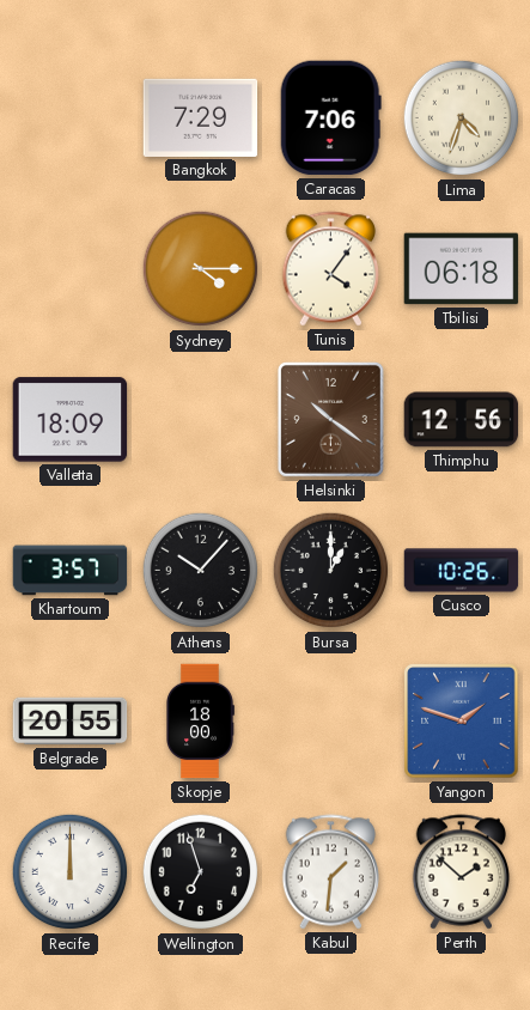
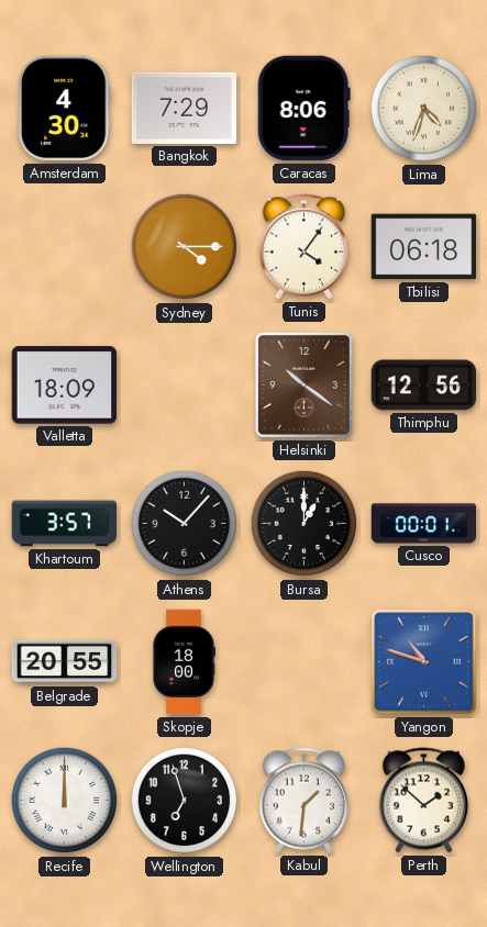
Amsterdam: none -> 4:30
Caracas: 7:06 -> 8:06
Cusco: 10:26 -> 00:01
Yangon: 1:48 -> 10:48
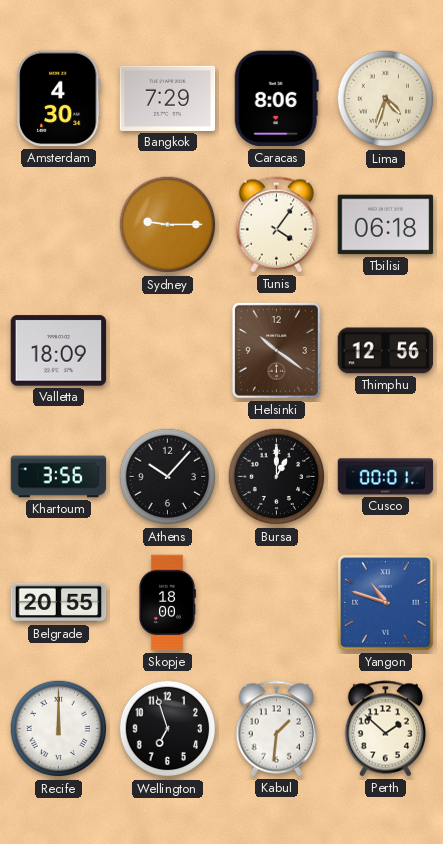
Sydney: 4:15 -> 9:15
Khartoum: 3:57 -> 3:56
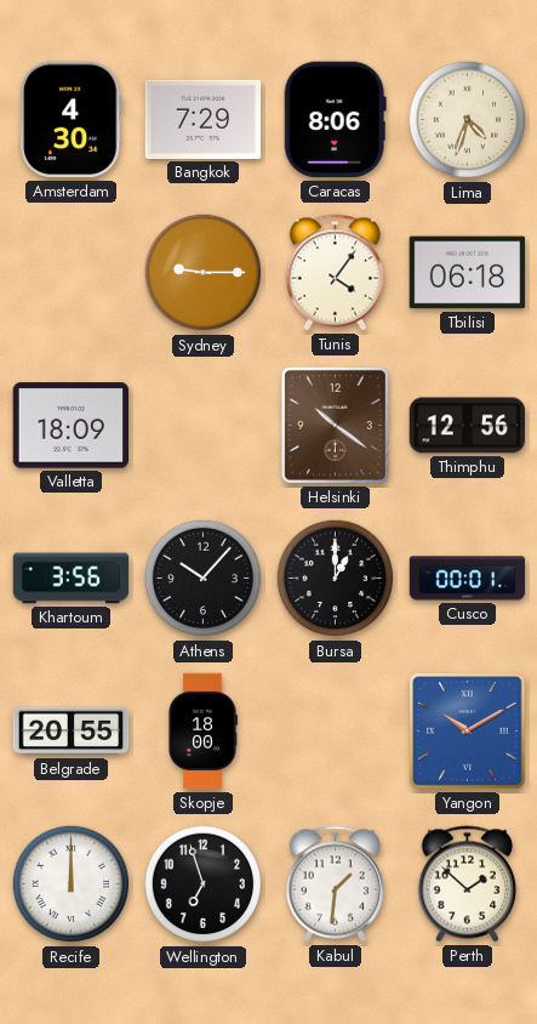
Yangon: 10:48 -> 10:10
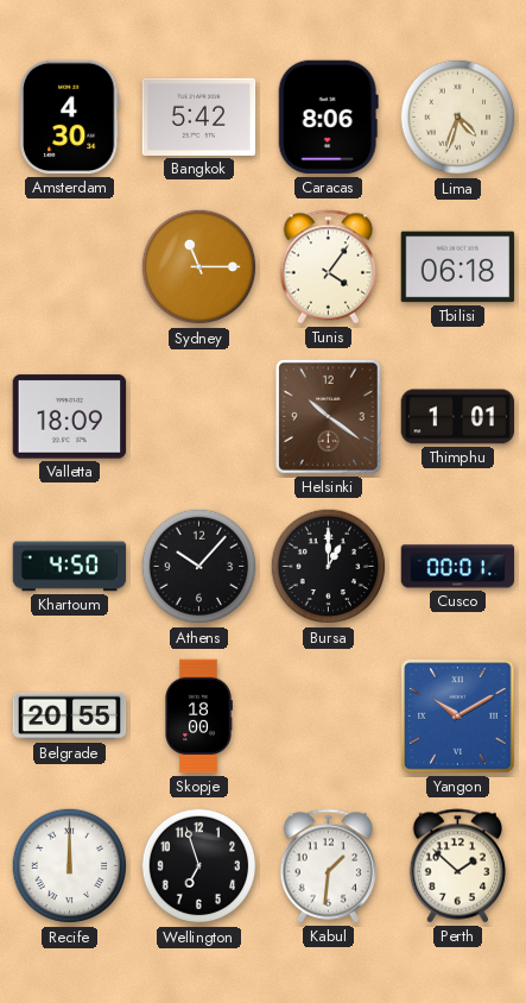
Bangkok: 7:29 -> 5:42
Sydney: 9:15 -> 11:15
Thimphu: 12:56 -> 1:01
Khartoum: 3:56 -> 4:50
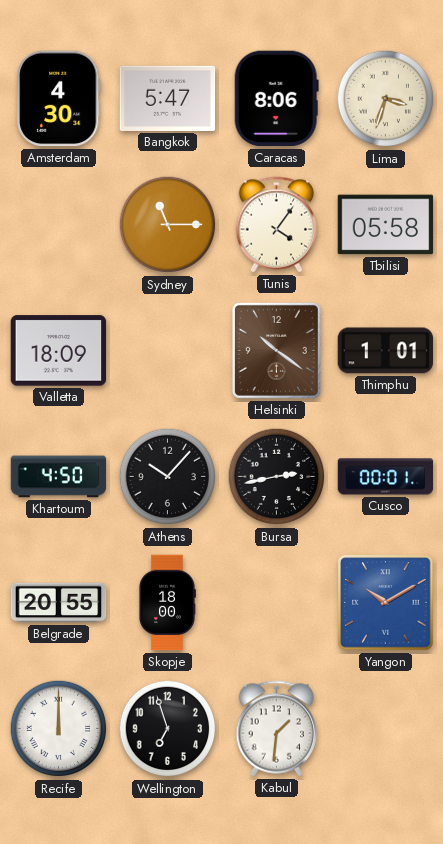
Bangkok: 5:42 -> 5:47
Lima: 4:33 -> 3:33
Tbilisi: 06:18 -> 05:58
Bursa: 1:00 -> 2:43
Perth: 1:52 -> none
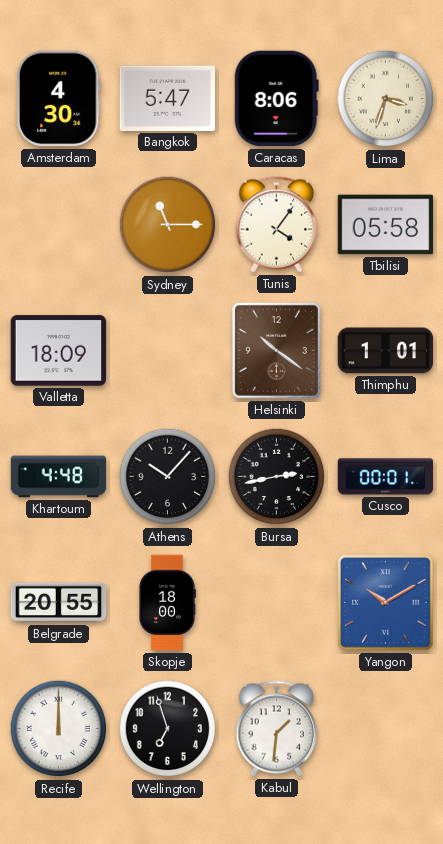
Khartoum: 4:50 -> 4:48
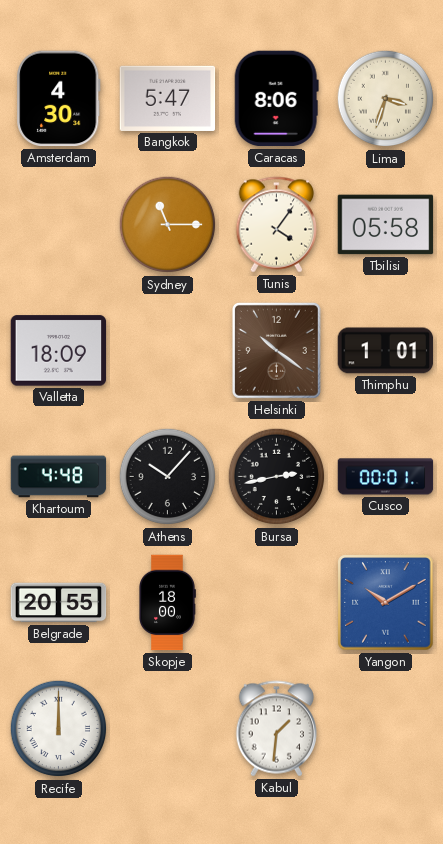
Wellington: 6:57 -> none
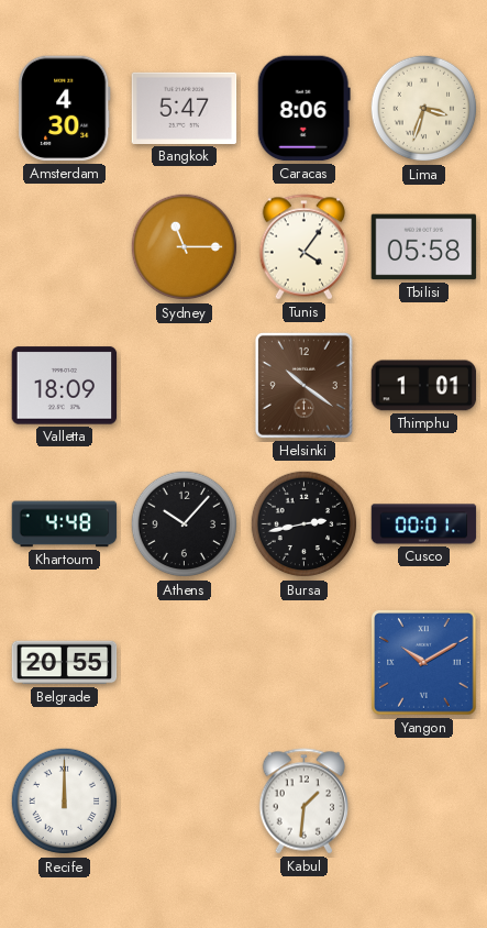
Skopje: 18:00 -> none
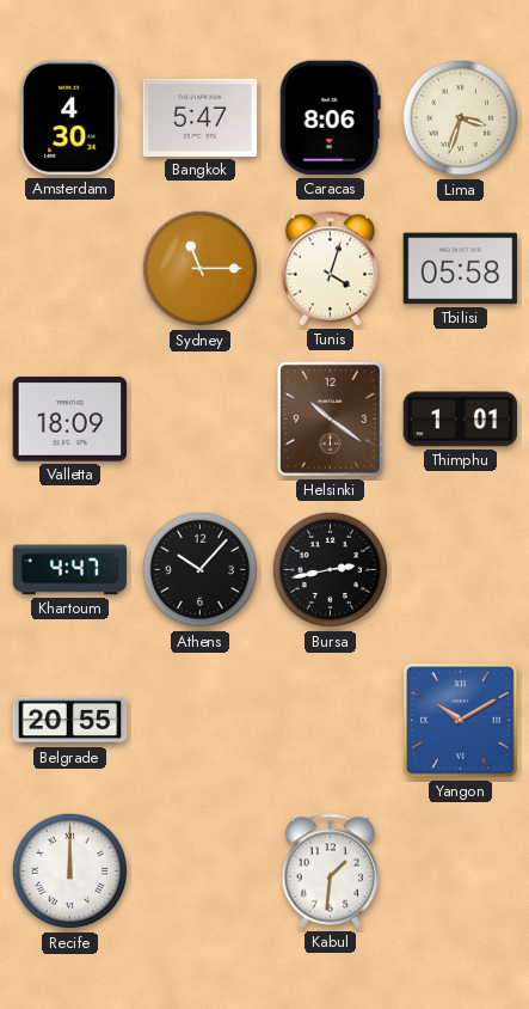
Tunis: 4:06 -> 4:03
Khartoum: 4:48 -> 4:47
Cusco: 00:01 -> none
